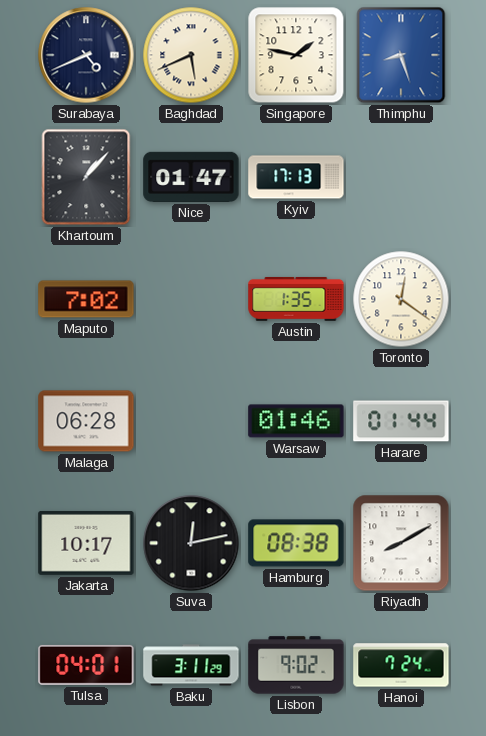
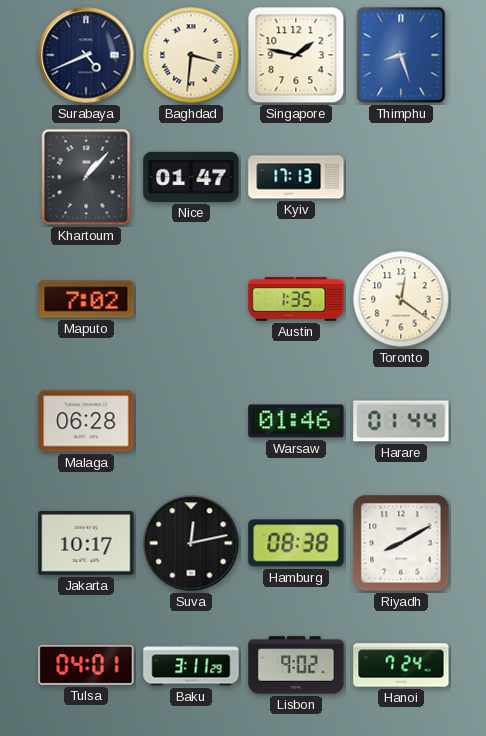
Baghdad: 5:41 -> 3:31
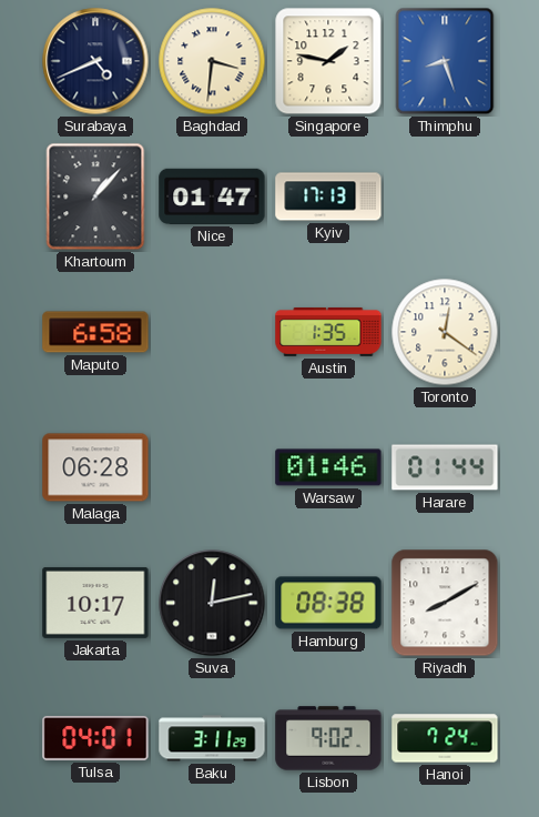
Maputo: 7:02 -> 6:58
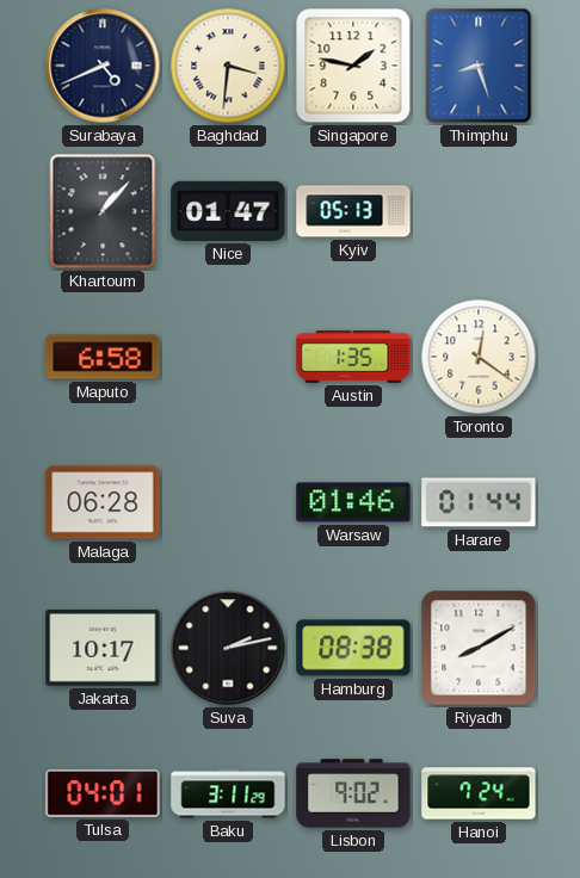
Kyiv: 17:13 -> 05:13
Suva: 12:13 -> 2:13
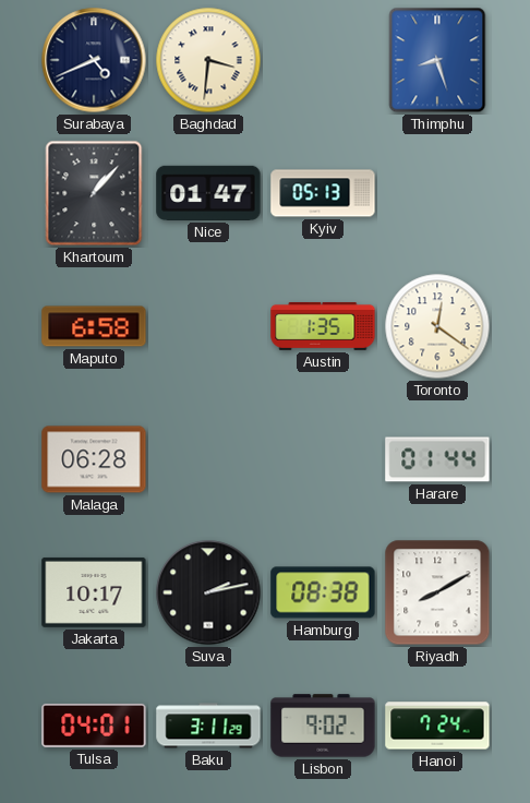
Singapore: 1:47 -> none
Warsaw: 01:46 -> none
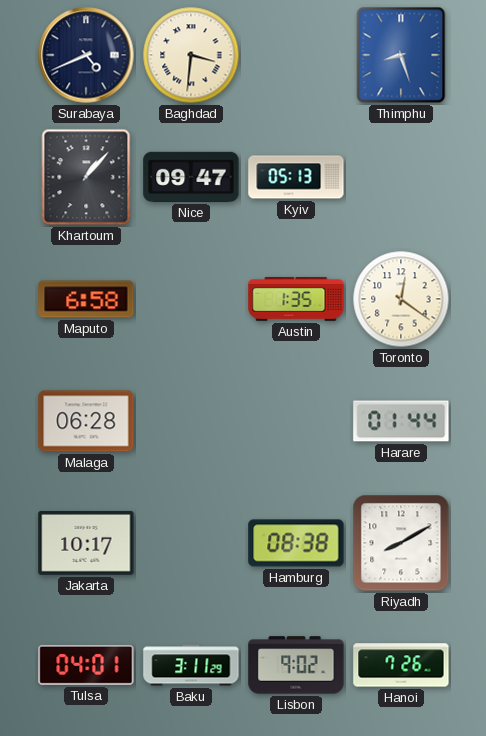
Nice: 01:47 -> 09:47
Suva: 2:13 -> none
Hanoi: 7:24 -> 7:26
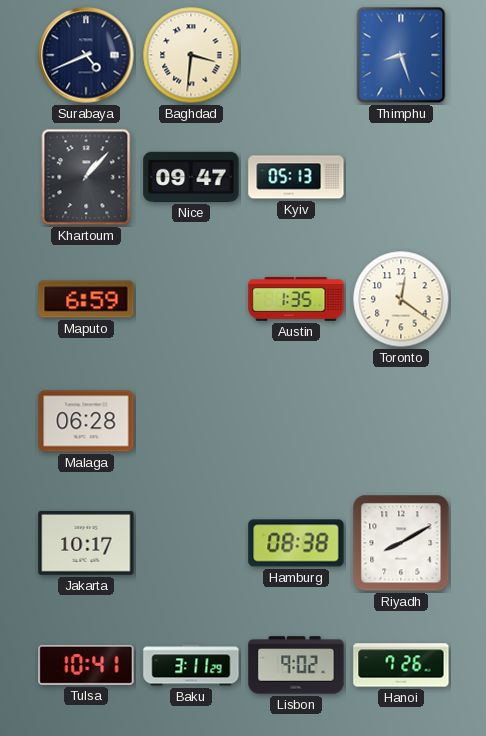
Maputo: 6:58 -> 6:59
Harare: 01:44 -> none
Tulsa: 04:01 -> 10:41
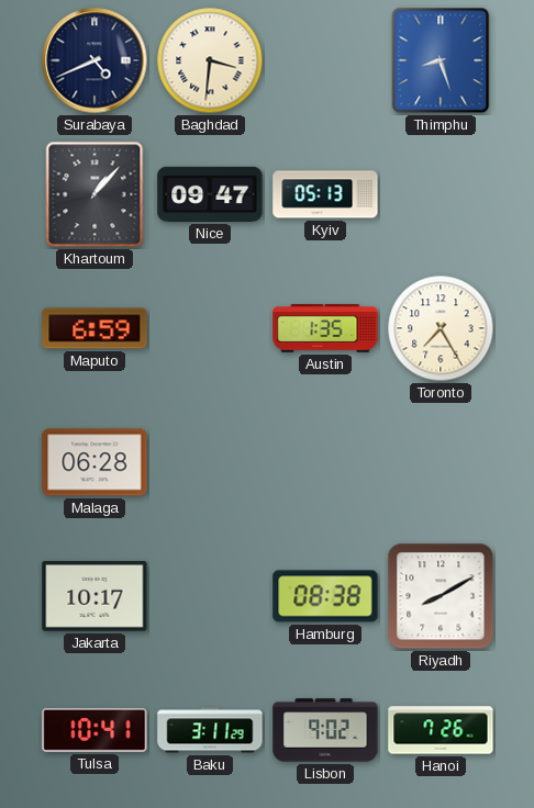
Toronto: 12:21 -> 7:25
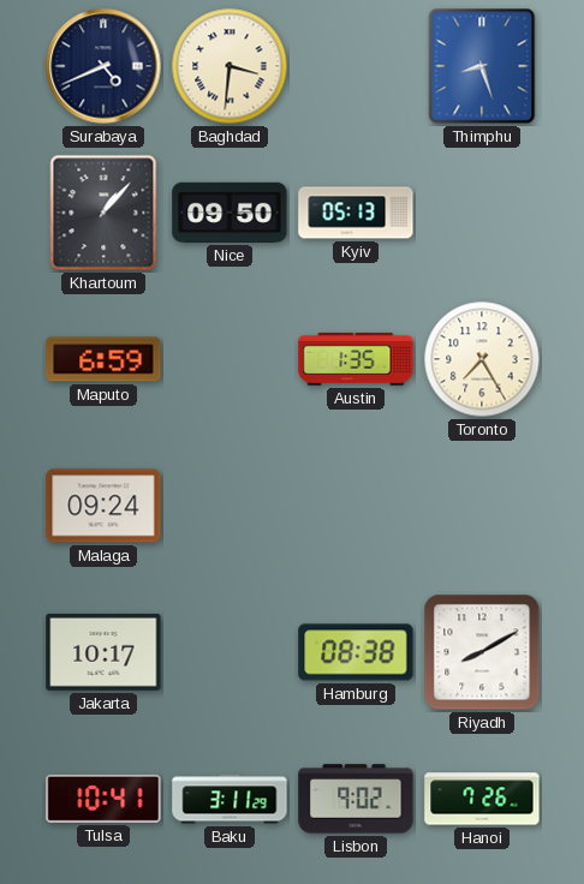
Nice: 09:47 -> 09:50
Malaga: 06:28 -> 09:24
